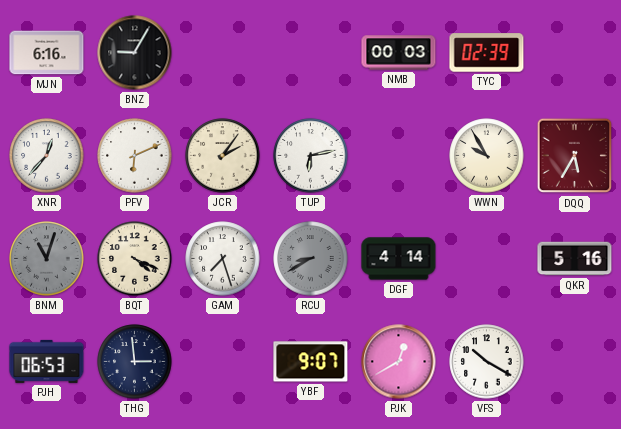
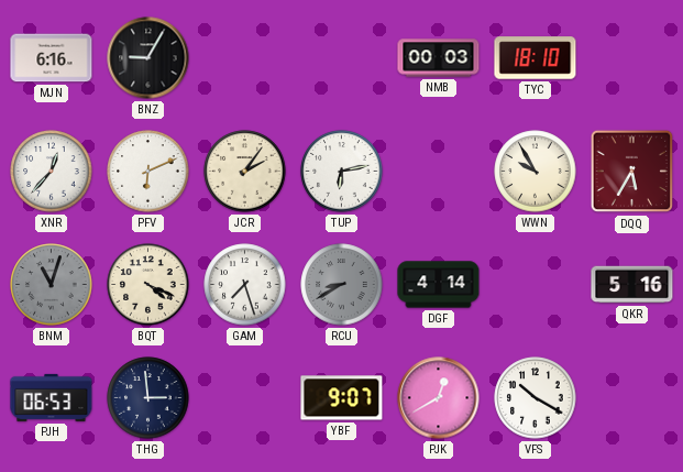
TYC: 02:39 -> 18:10
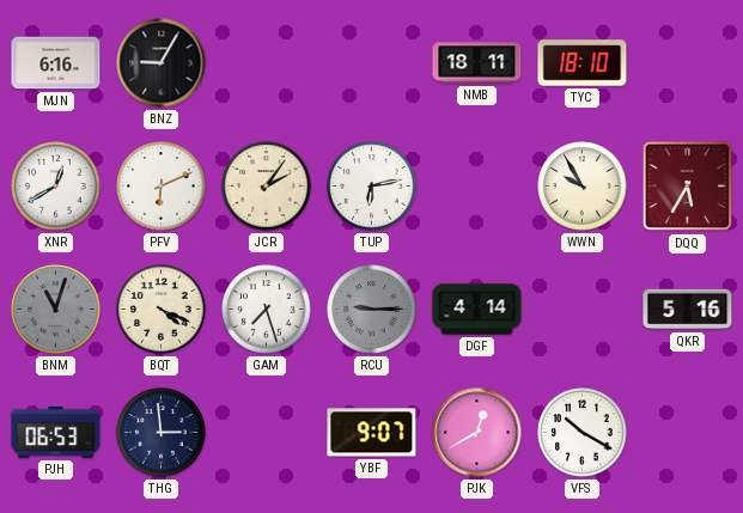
NMB: 00:03 -> 18:11
XNR: 12:37 -> 12:40
RCU: 8:40 -> 9:15
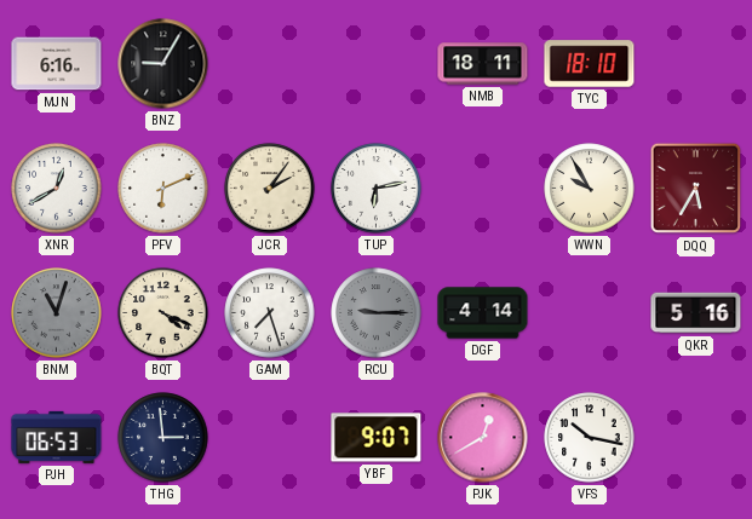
VFS: 10:20 -> 10:17
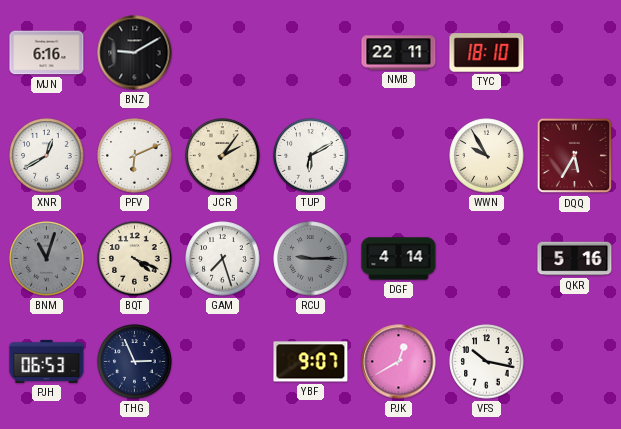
BNZ: 9:05 -> 9:10
NMB: 18:11 -> 22:11
TUP: 6:13 -> 6:10
THG: 2:59 -> 2:56
